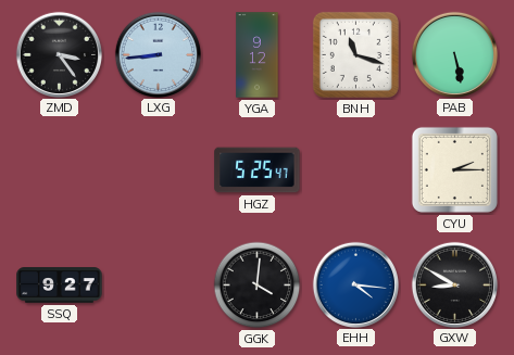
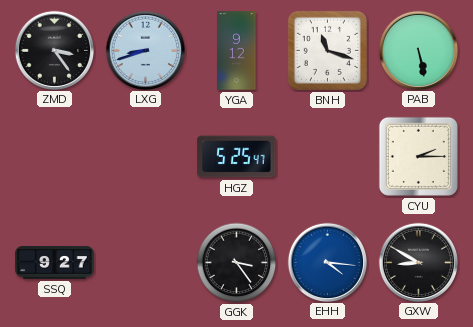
LXG: 8:44 -> 8:42
GGK: 4:01 -> 3:24
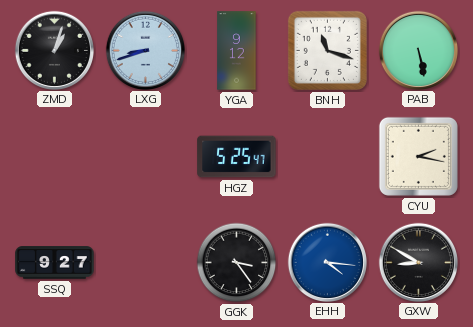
ZMD: 3:24 -> 1:03
CYU: 2:15 -> 2:17
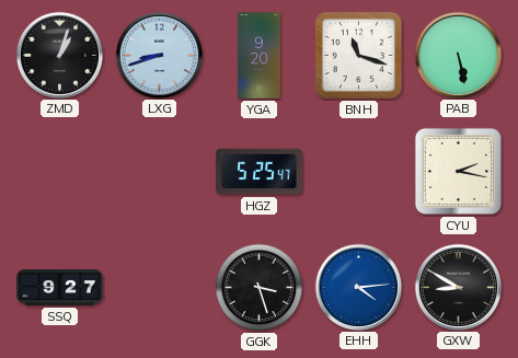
YGA: 9:12 -> 9:20
GGK: 3:24 -> 3:27
EHH: 4:16 -> 4:14
